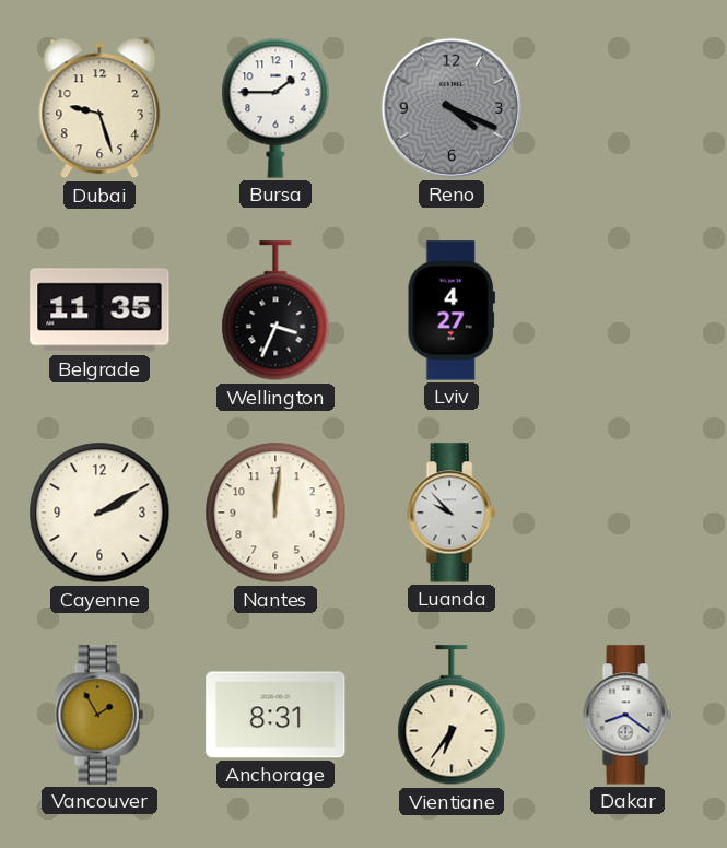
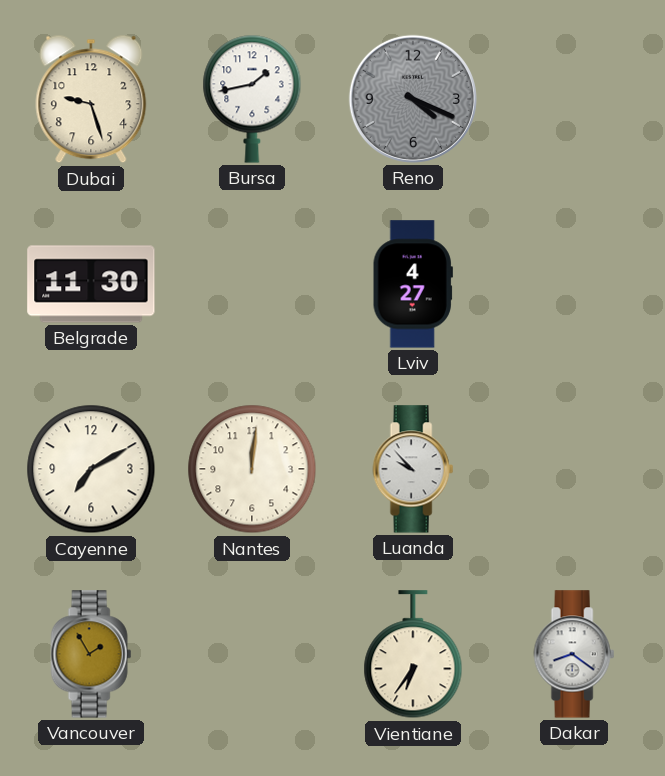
Bursa: 1:45 -> 1:43
Belgrade: 11:35 -> 11:30
Wellington: 3:34 -> none
Cayenne: 2:10 -> 7:10
Anchorage: 8:31 -> none
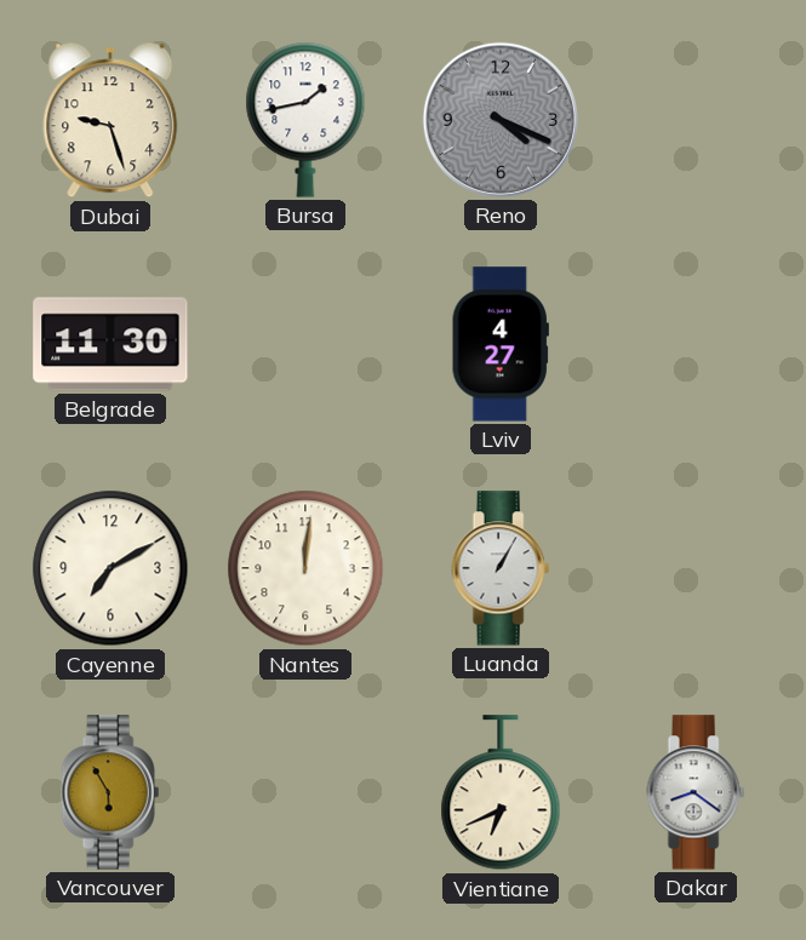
Luanda: 9:53 -> 1:05
Vancouver: 1:55 -> 5:55
Vientiane: 6:36 -> 6:41
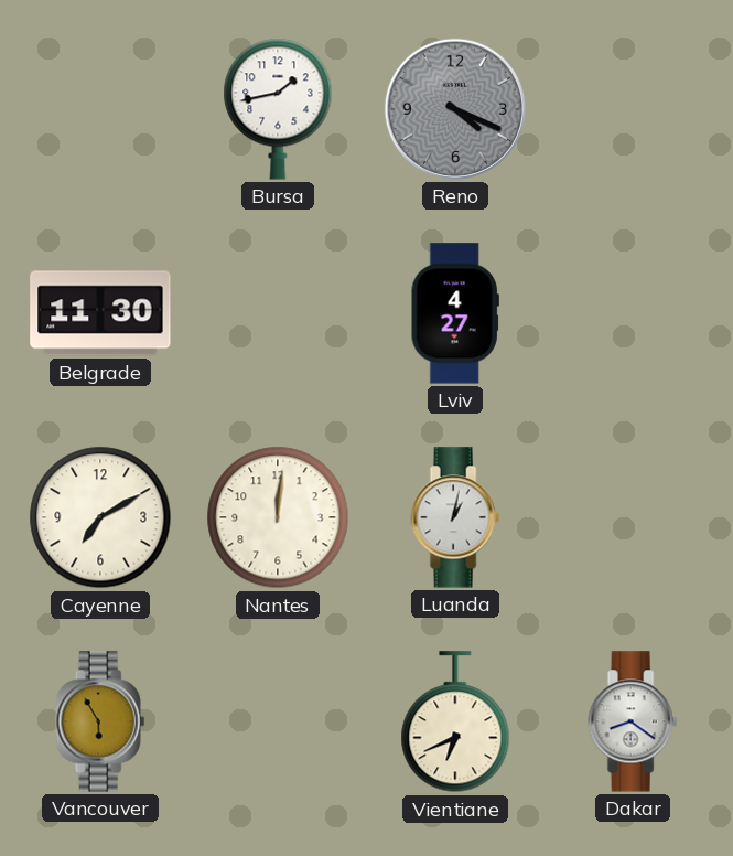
Dubai: 9:27 -> none
Luanda: 1:05 -> 1:02
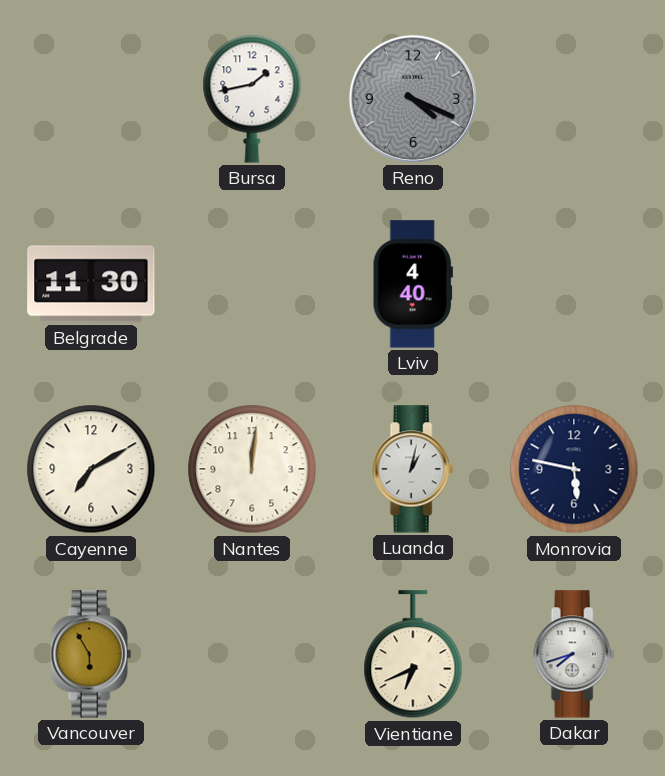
Lviv: 4:27 -> 4:40
Monrovia: none -> 5:47
Dakar: 8:21 -> 7:42
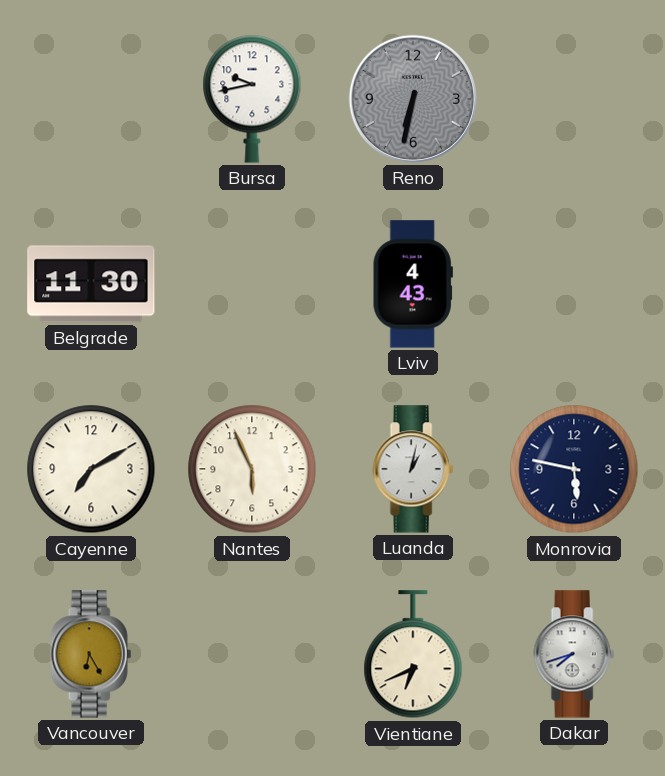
Bursa: 1:43 -> 9:43
Reno: 4:19 -> 6:32
Lviv: 4:40 -> 4:43
Nantes: 12:01 -> 5:56
Vancouver: 5:55 -> 6:25
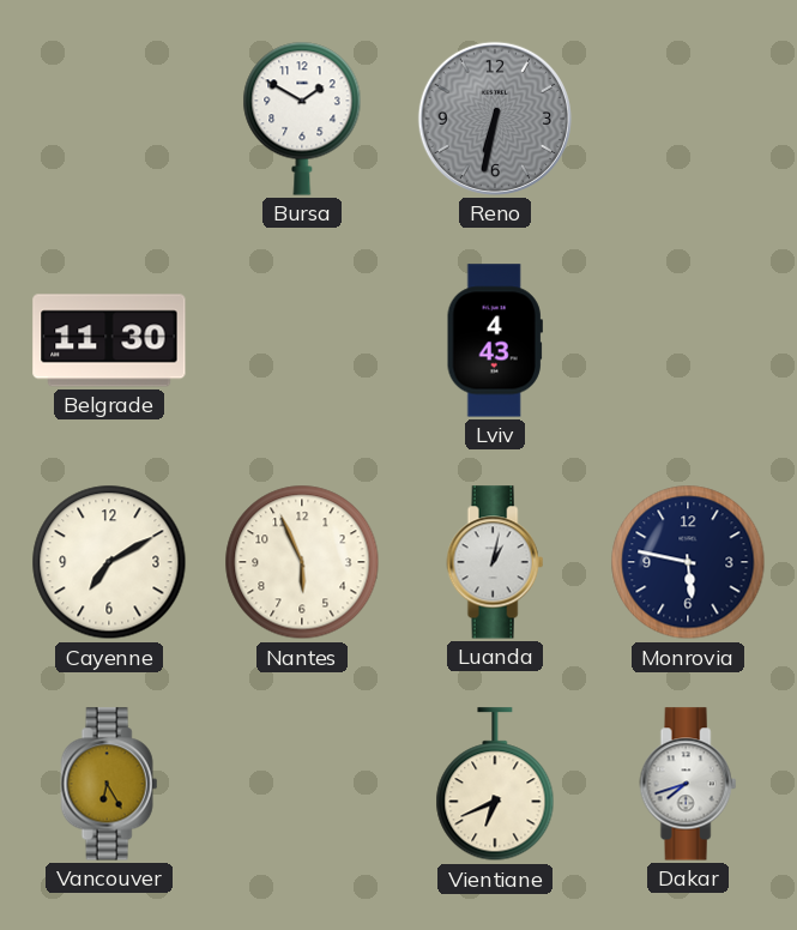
Bursa: 9:43 -> 1:50
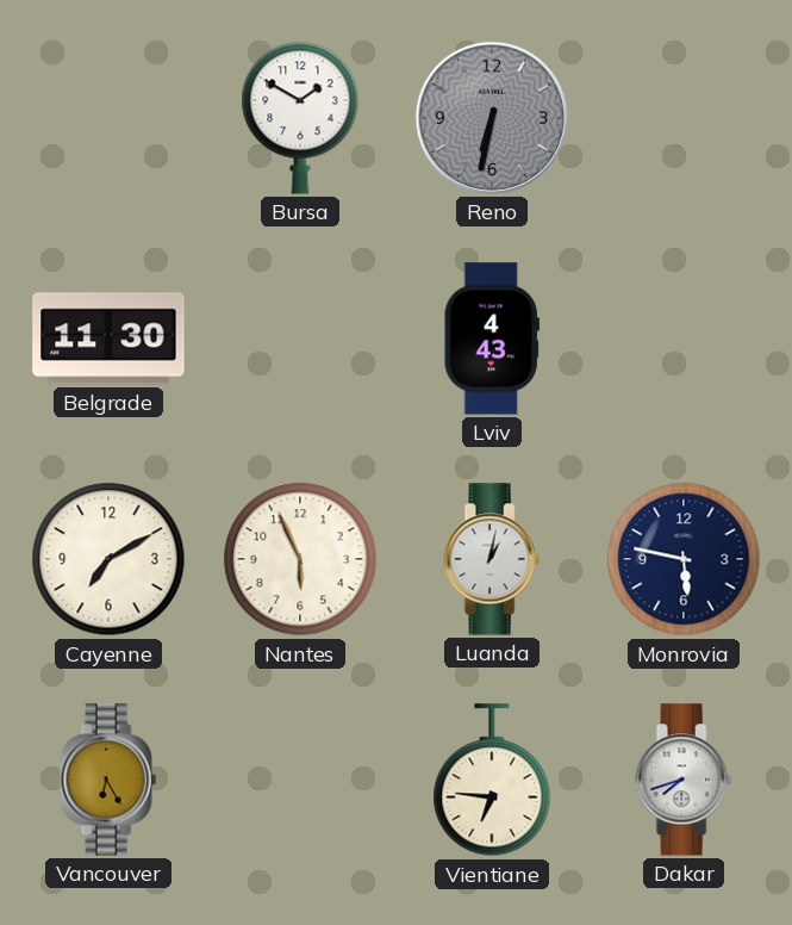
Vientiane: 6:41 -> 6:46
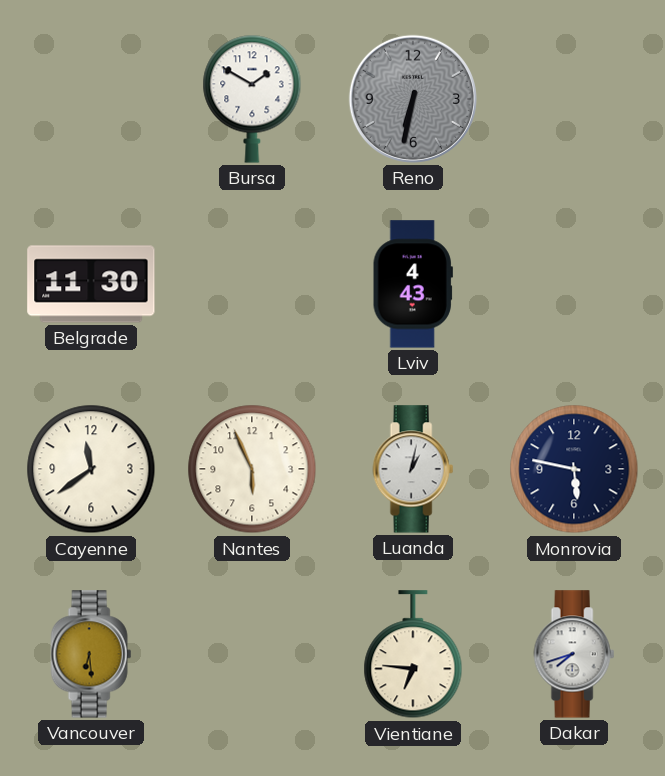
Cayenne: 7:10 -> 11:39
Vancouver: 6:25 -> 6:29
